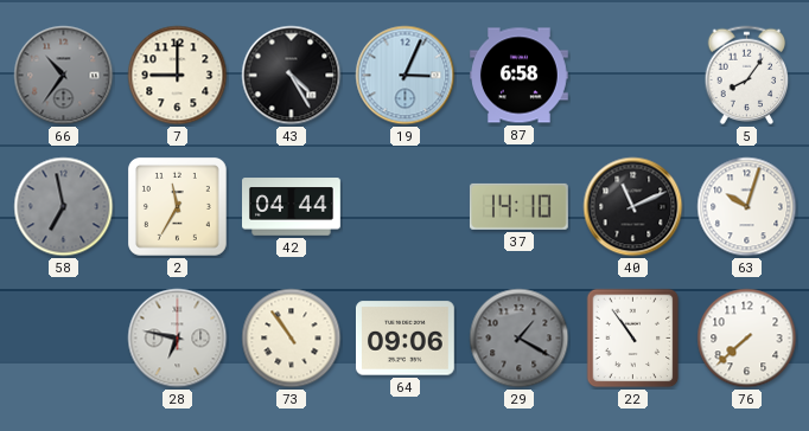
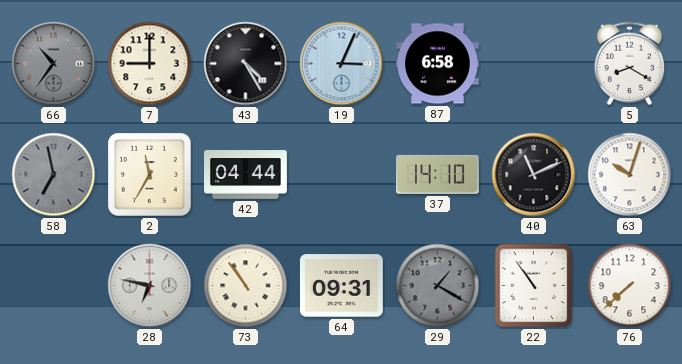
5: 8:06 -> 8:20
64: 09:06 -> 09:31
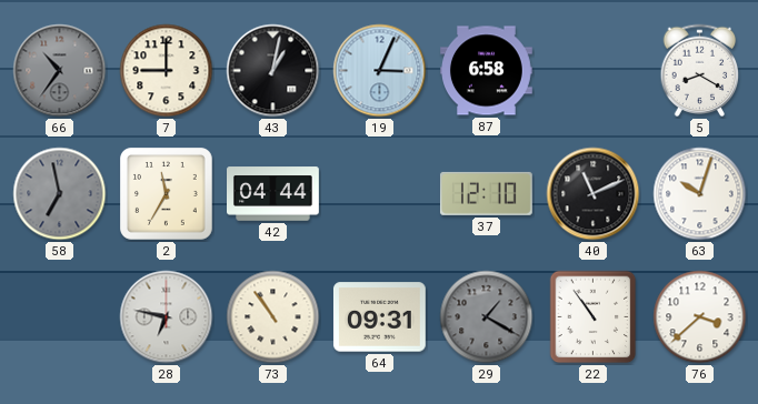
43: 4:25 -> 1:02
37: 14:10 -> 12:10
76: 7:38 -> 3:38
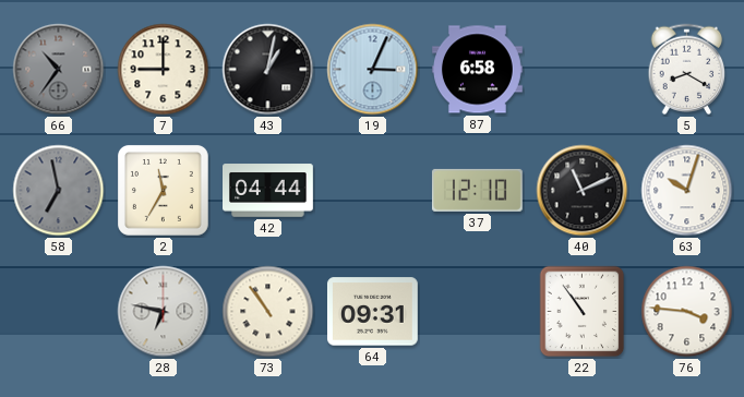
29: 1:20 -> none
76: 3:38 -> 3:46
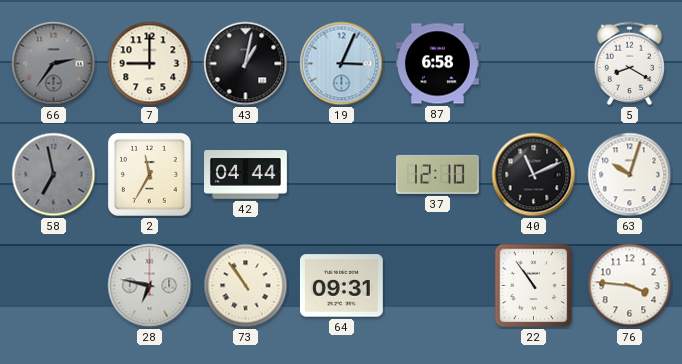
66: 10:36 -> 2:36
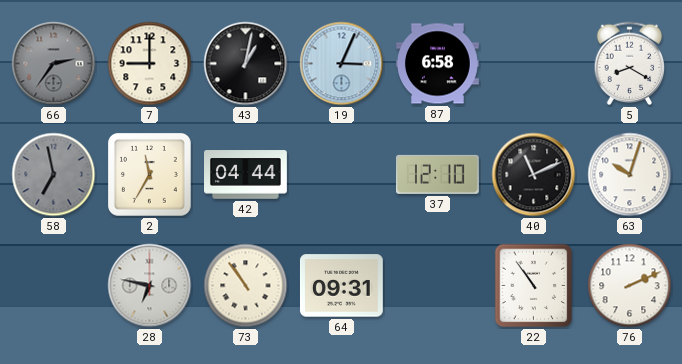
76: 3:46 -> 2:11
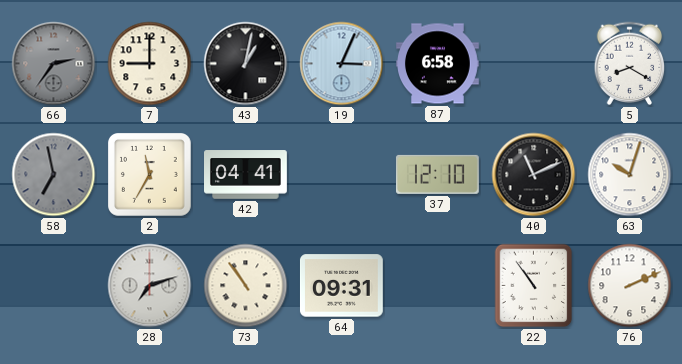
42: 04:44 -> 04:41
28: 6:47 -> 7:12
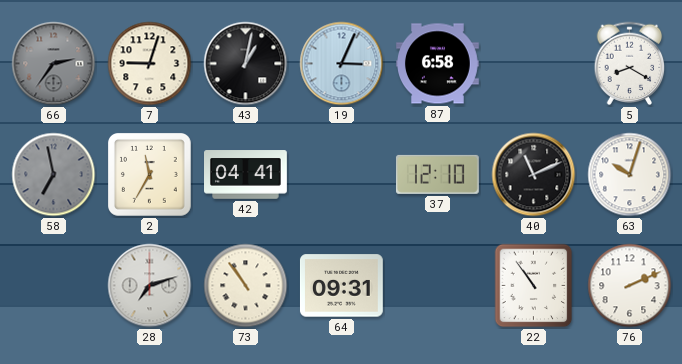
7: 9:00 -> 9:03
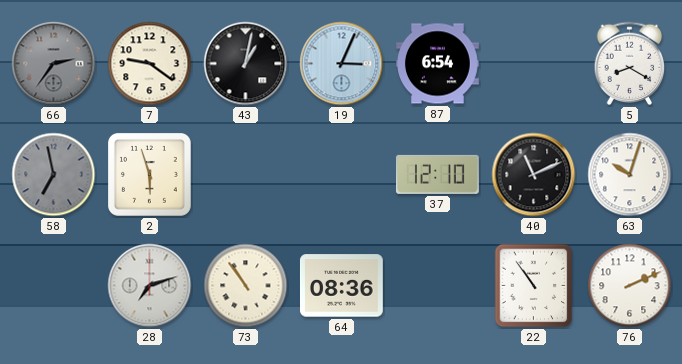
7: 9:03 -> 9:21
87: 6:58 -> 6:54
2: 11:35 -> 5:57
42: 04:41 -> none
64: 09:31 -> 08:36
